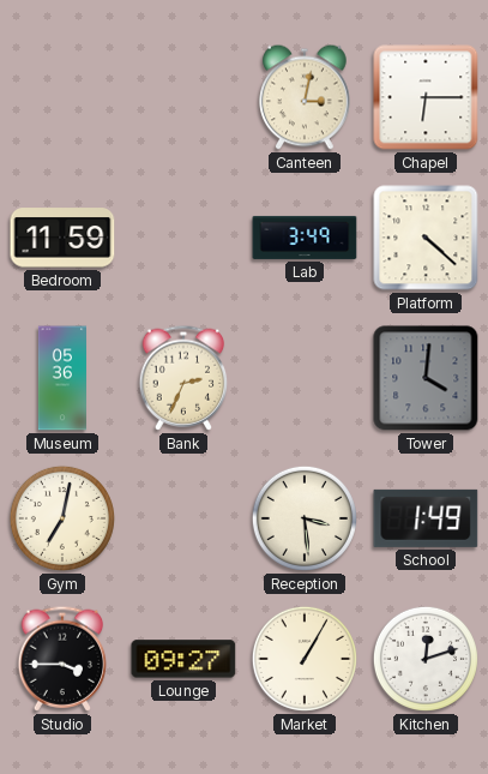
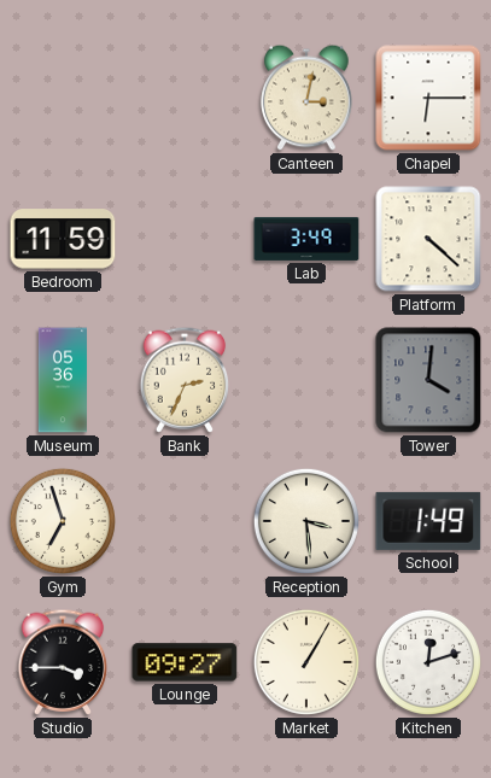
Gym: 7:02 -> 6:57
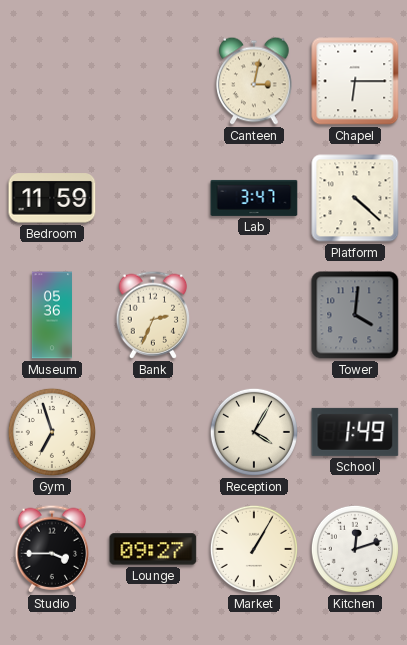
Lab: 3:49 -> 3:47
Reception: 3:29 -> 4:05
